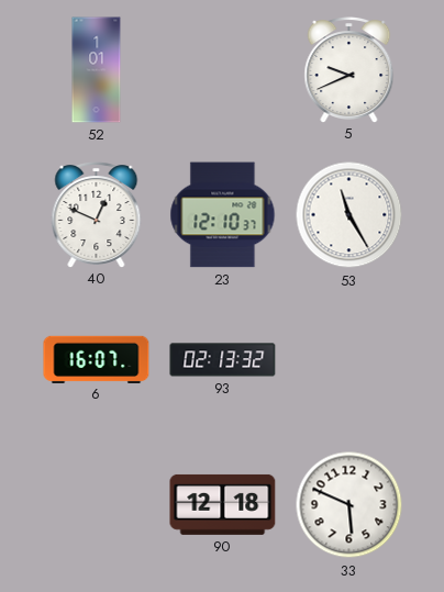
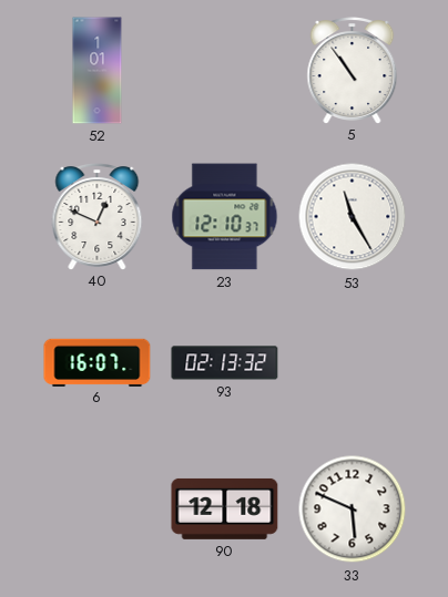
5: 9:41 -> 10:54
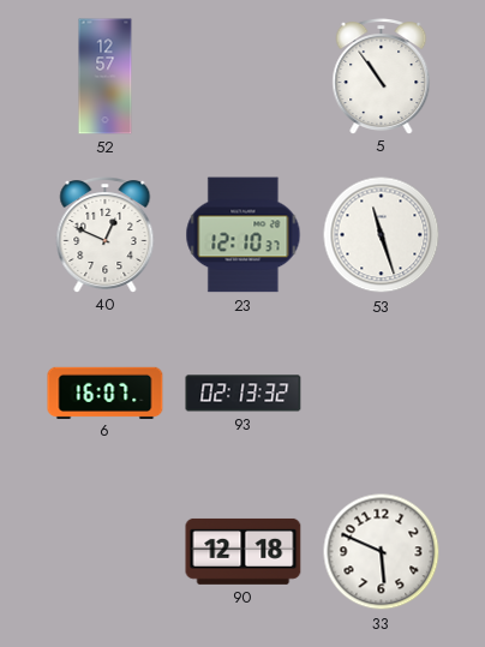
52: 1:01 -> 12:57
53: 11:25 -> 11:27
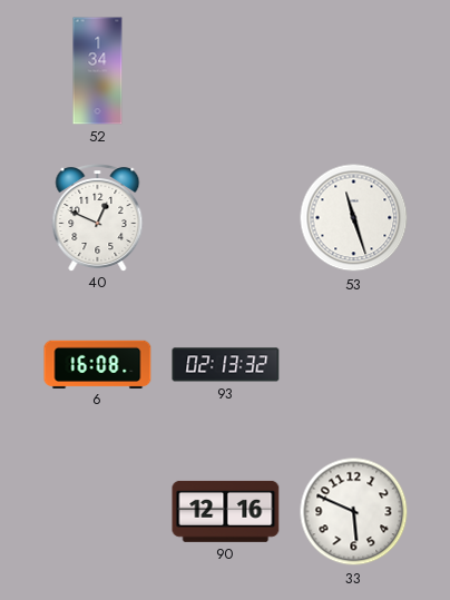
52: 12:57 -> 1:34
5: 10:54 -> none
23: 12:10 -> none
6: 16:07 -> 16:08
90: 12:18 -> 12:16
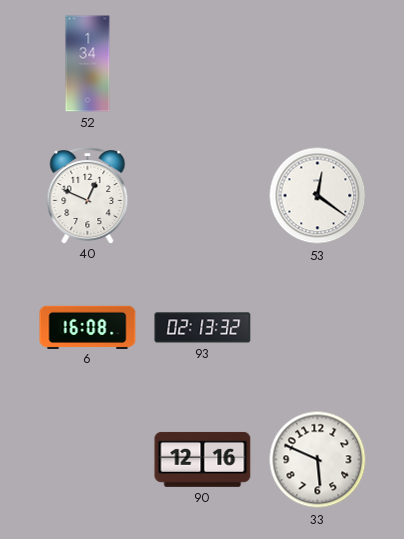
53: 11:27 -> 12:21
